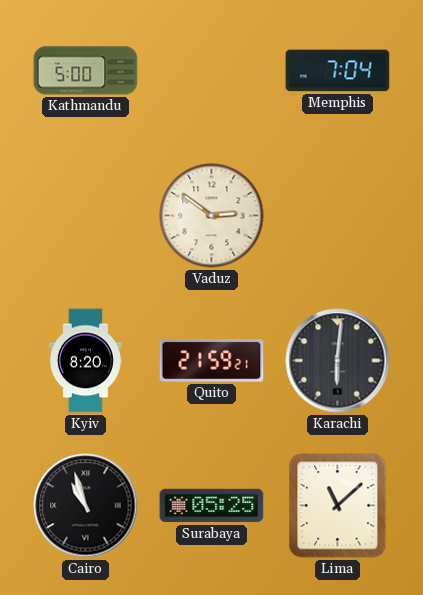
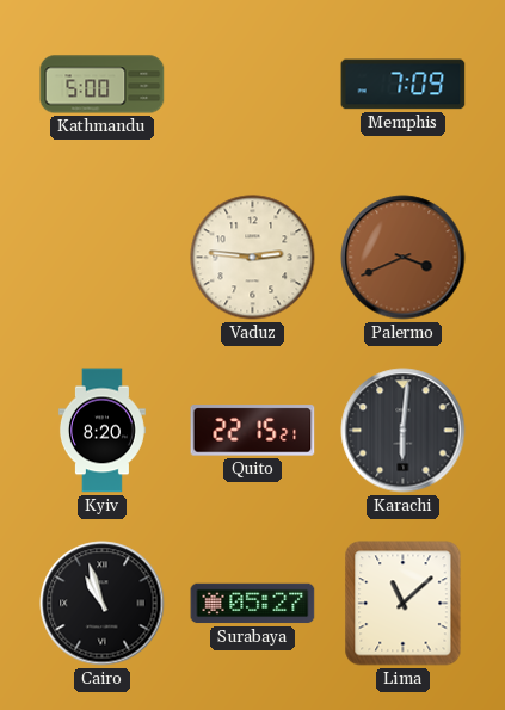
Memphis: 7:04 -> 7:09
Vaduz: 2:51 -> 2:46
Palermo: none -> 3:41
Quito: 21:59 -> 22:15
Surabaya: 05:25 -> 05:27
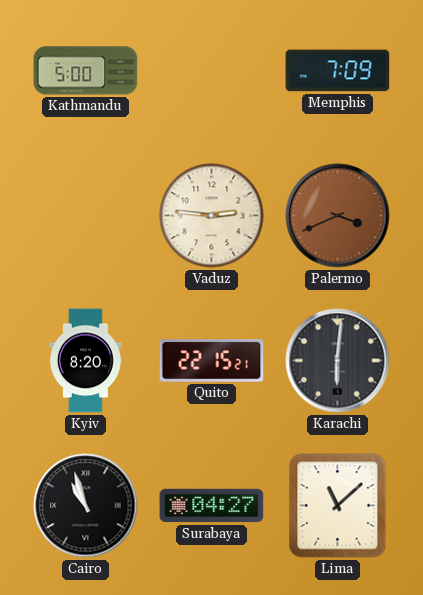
Surabaya: 05:27 -> 04:27
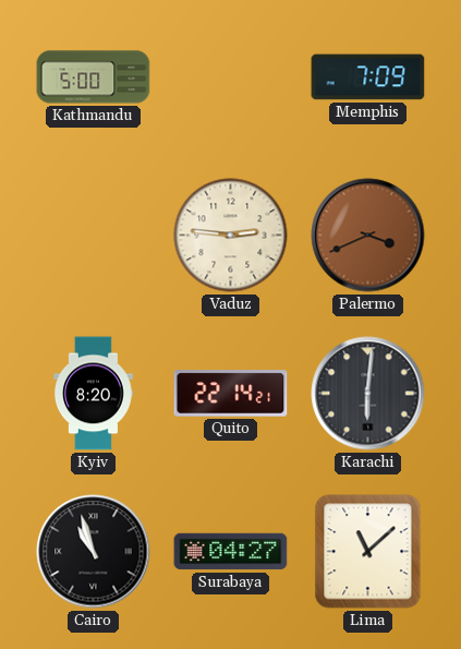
Quito: 22:15 -> 22:14
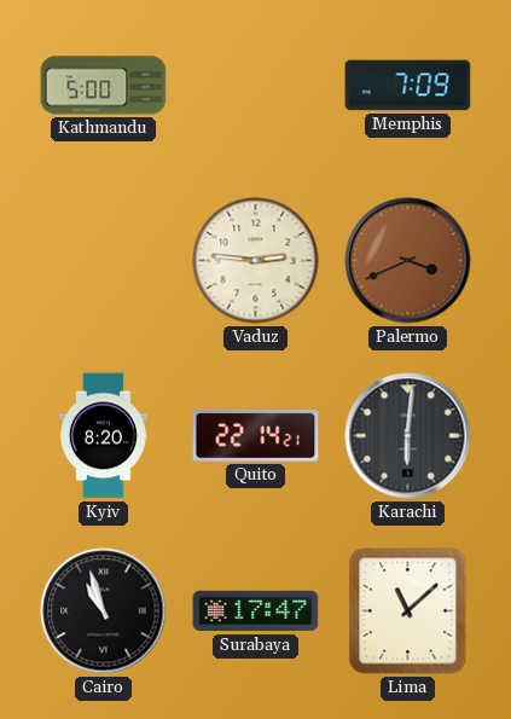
Surabaya: 04:27 -> 17:47
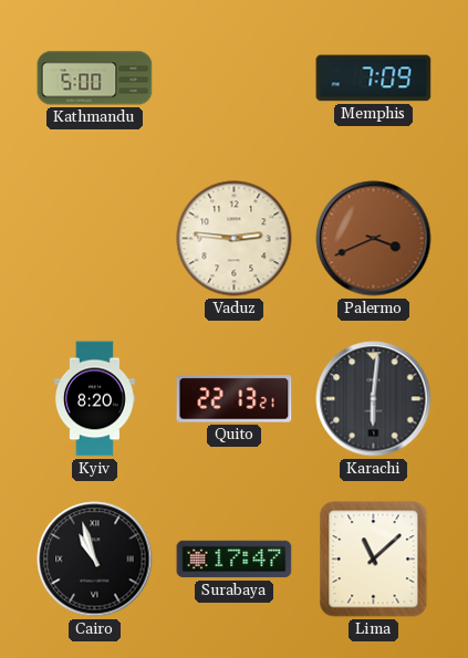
Quito: 22:14 -> 22:13
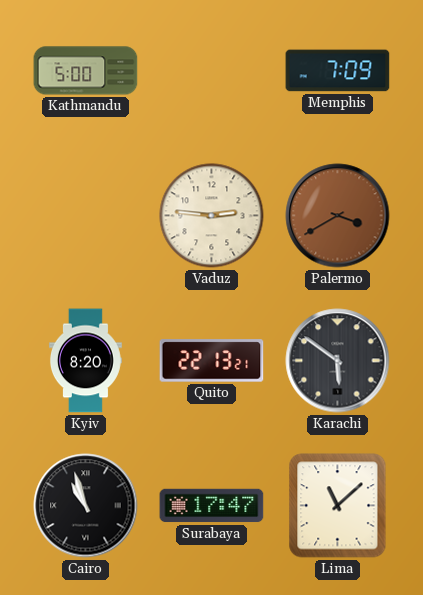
Palermo: 3:41 -> 3:40
Karachi: 6:01 -> 5:51
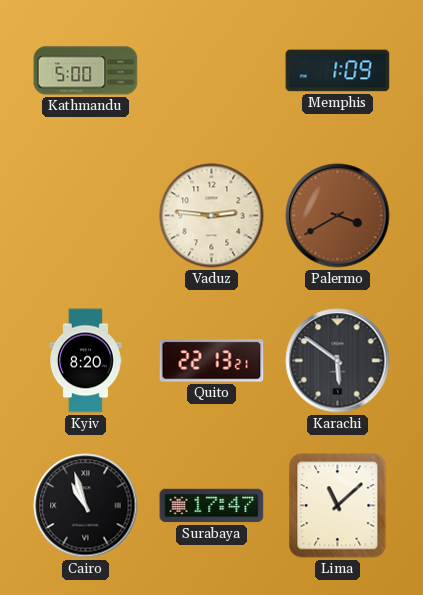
Memphis: 7:09 -> 1:09
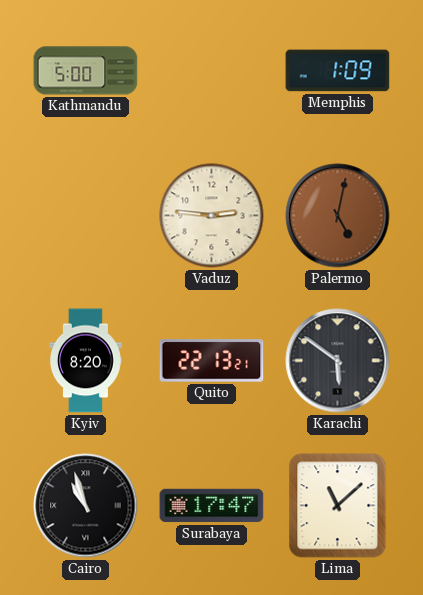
Palermo: 3:40 -> 5:02
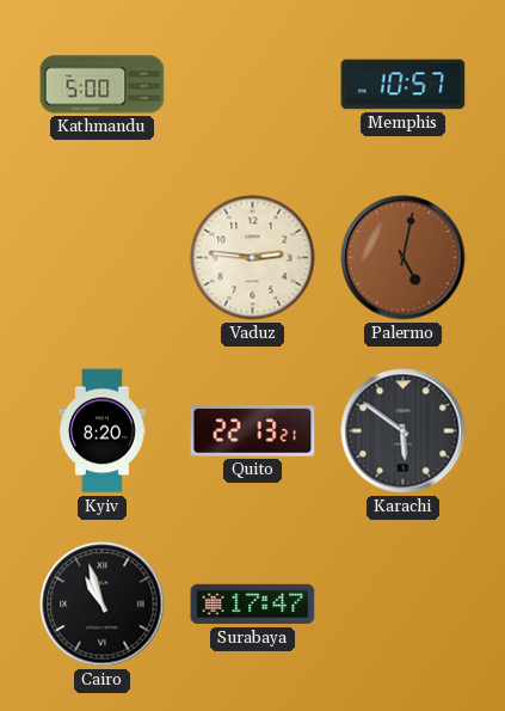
Memphis: 1:09 -> 10:57
Lima: 11:08 -> none
